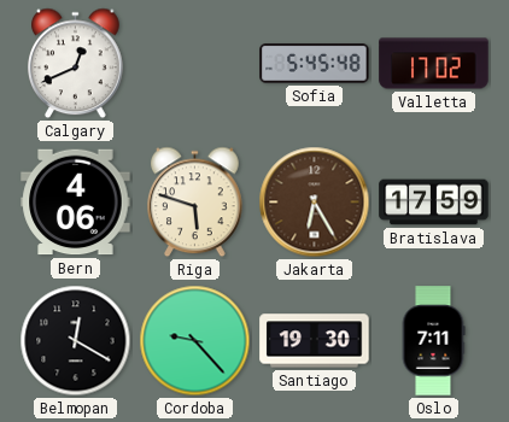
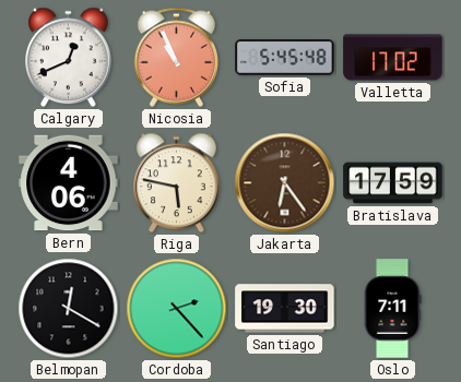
Nicosia: none -> 10:56
Riga: 5:48 -> 5:47
Jakarta: 6:25 -> 6:24
Cordoba: 9:23 -> 2:23
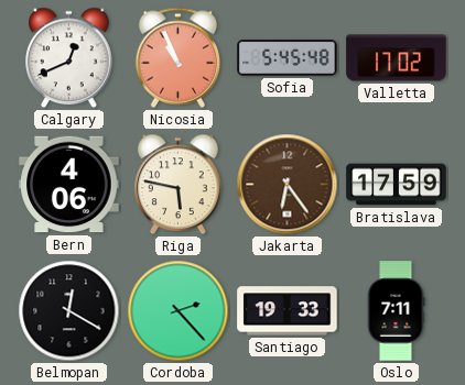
Santiago: 19:30 -> 19:33
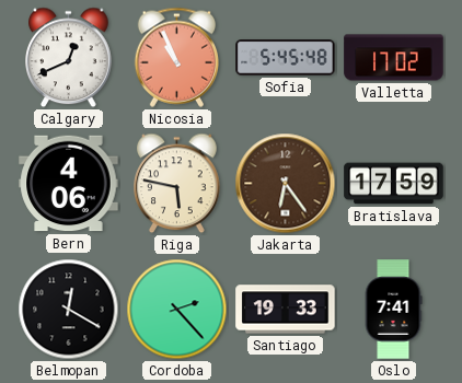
Oslo: 7:11 -> 7:41
